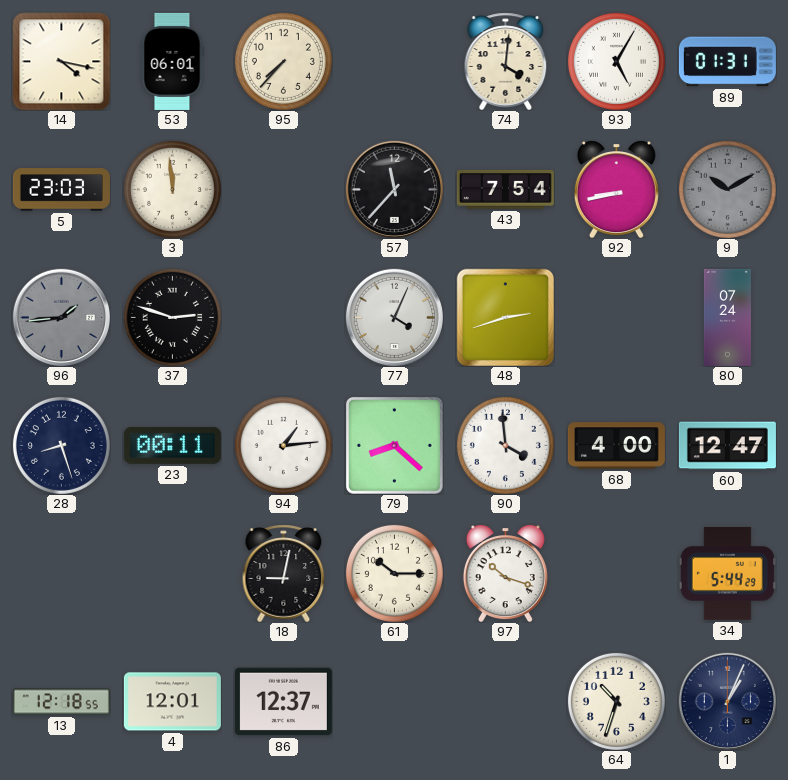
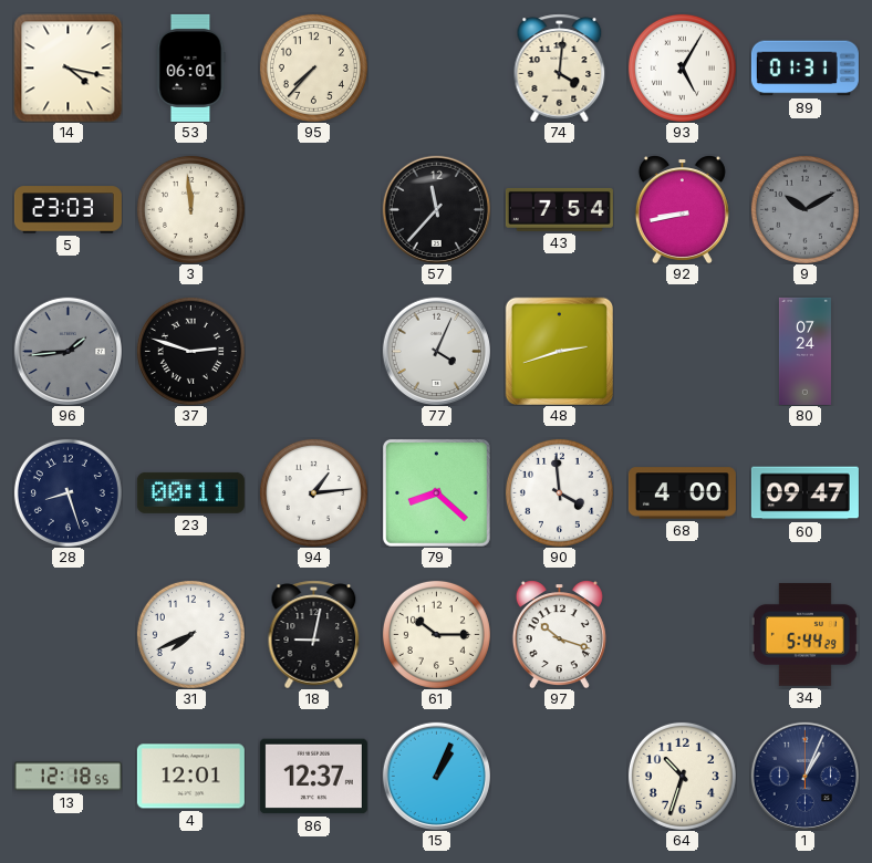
60: 12:47 -> 09:47
31: none -> 7:41
15: none -> 1:04
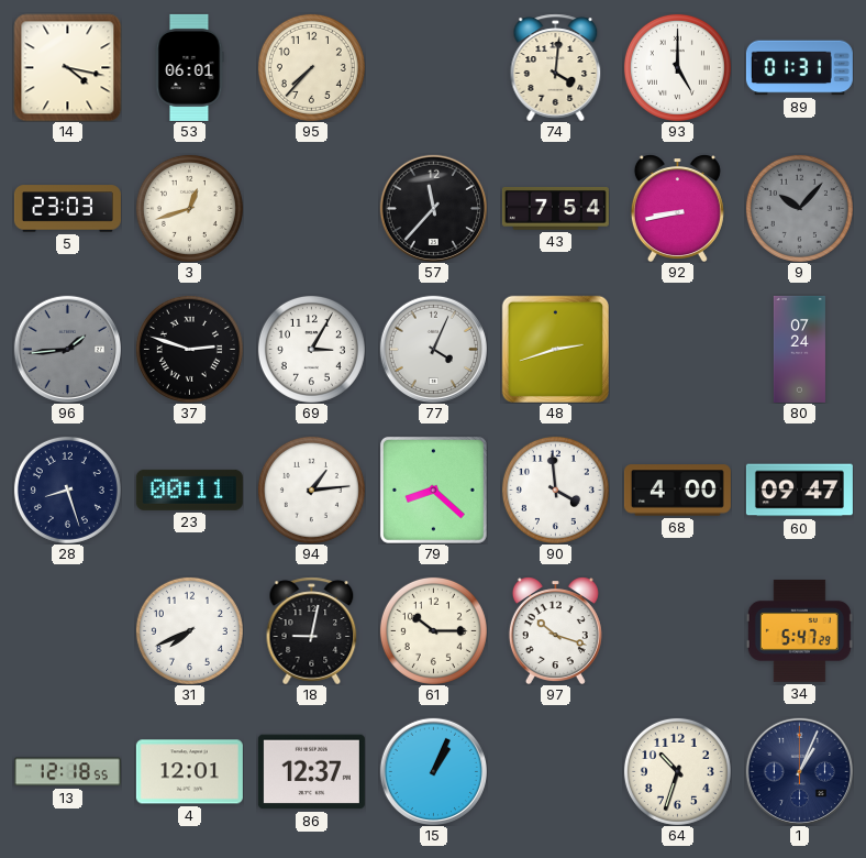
93: 5:05 -> 5:00
3: 11:59 -> 12:42
9: 10:10 -> 10:07
69: none -> 3:05
34: 5:44 -> 5:47
